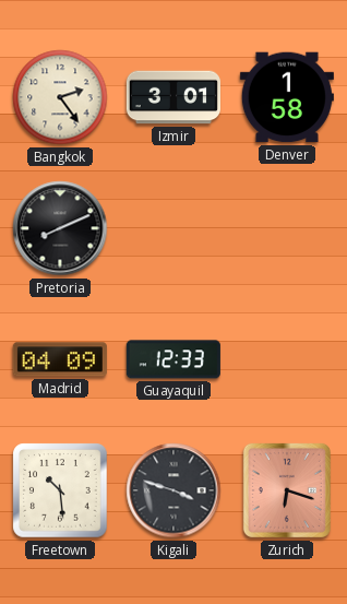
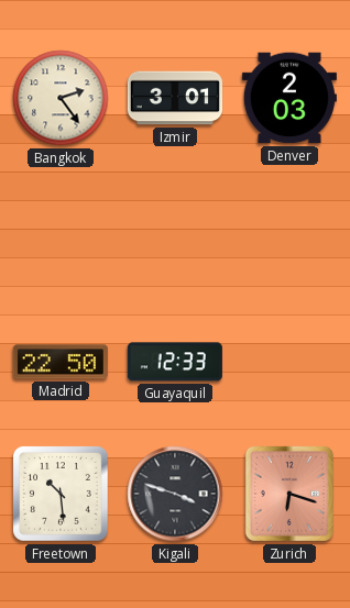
Denver: 1:58 -> 2:03
Pretoria: 8:11 -> none
Madrid: 04:09 -> 22:50
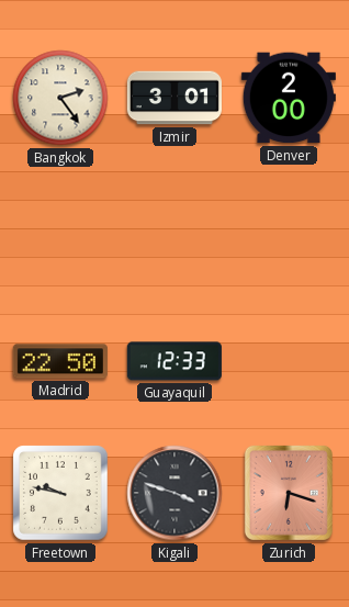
Denver: 2:03 -> 2:00
Freetown: 10:29 -> 9:47
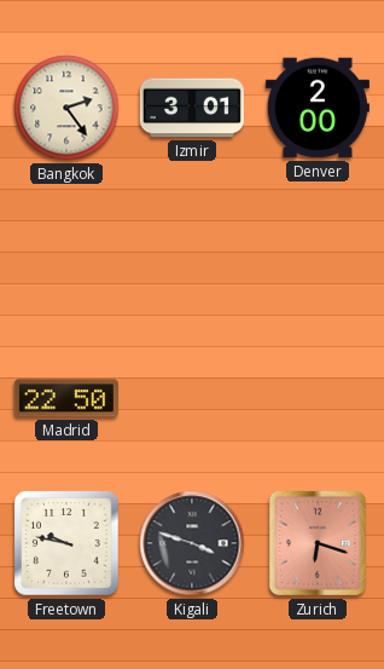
Guayaquil: 12:33 -> none
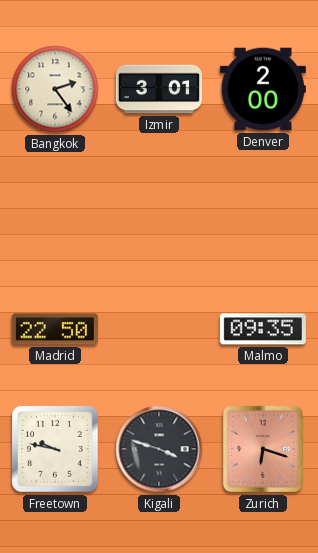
Malmo: none -> 09:35
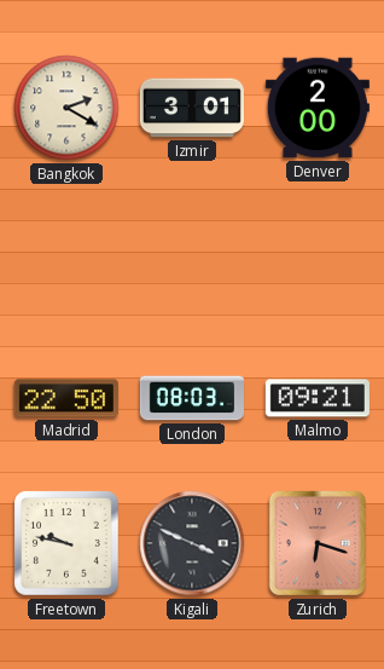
Bangkok: 2:24 -> 2:20
London: none -> 08:03
Malmo: 09:35 -> 09:21
Kigali: 3:48 -> 3:49
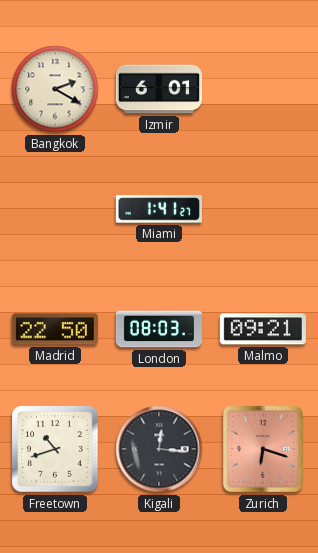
Izmir: 3:01 -> 6:01
Denver: 2:00 -> none
Miami: none -> 1:41
Freetown: 9:47 -> 10:42
Kigali: 3:49 -> 12:16
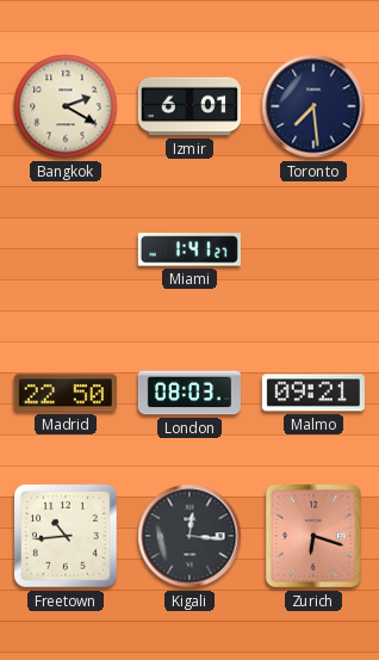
Toronto: none -> 7:29
Freetown: 10:42 -> 10:44
